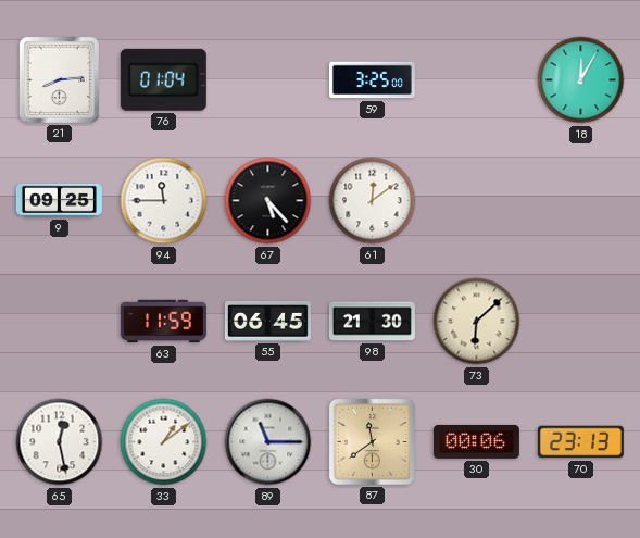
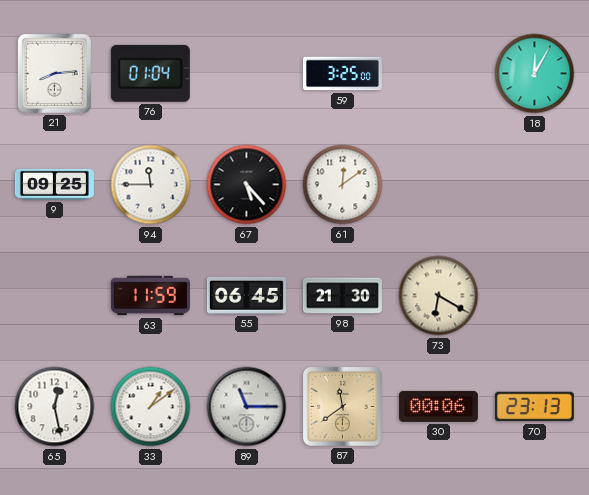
73: 6:08 -> 6:20
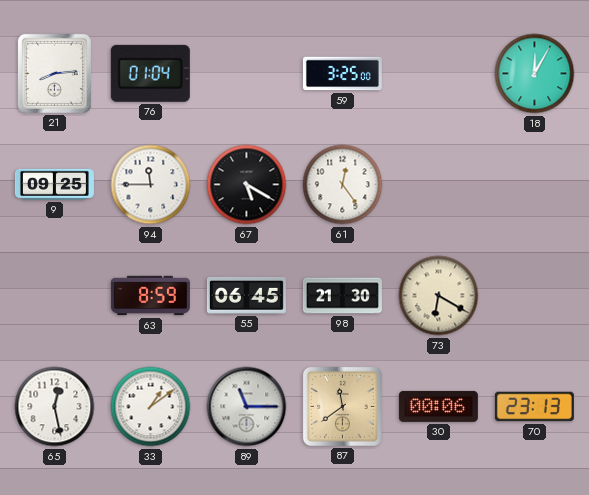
67: 5:23 -> 5:20
61: 12:09 -> 12:24
63: 11:59 -> 8:59
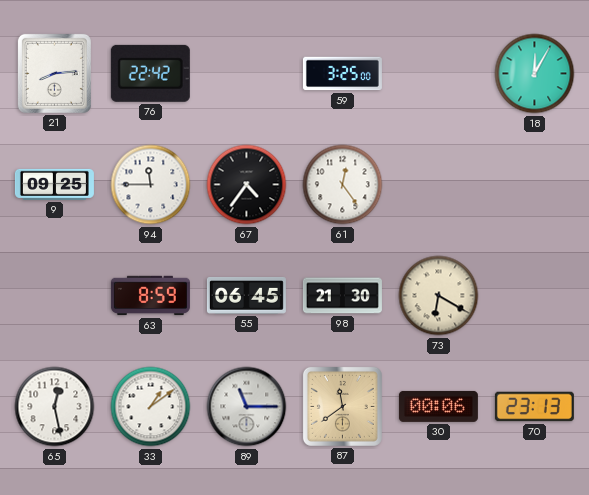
76: 01:04 -> 22:42
67: 5:20 -> 4:36
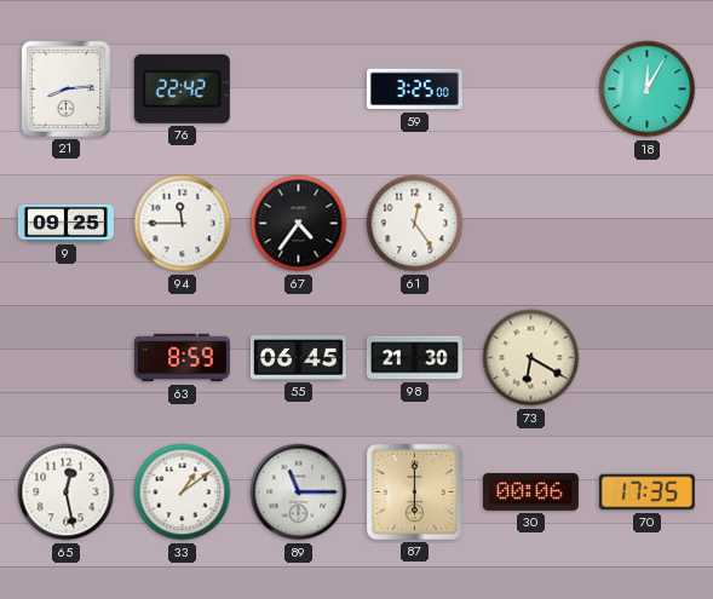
87: 11:39 -> 6:00
70: 23:13 -> 17:35
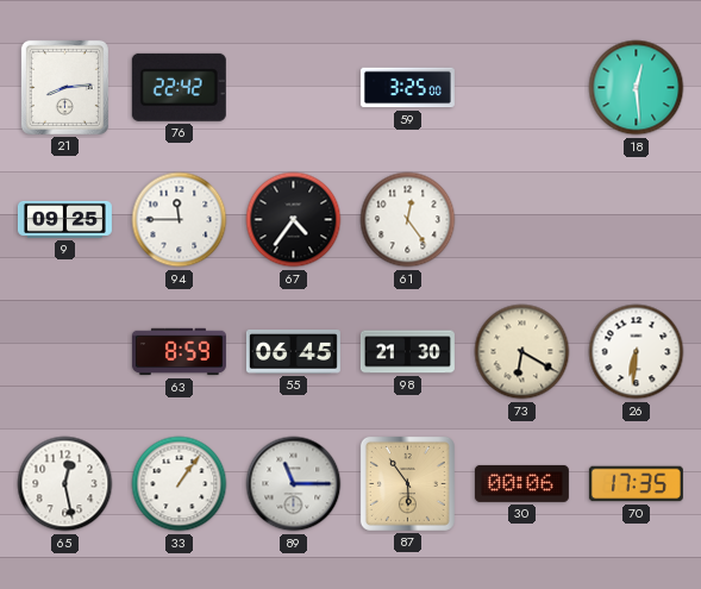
18: 12:05 -> 12:29
26: none -> 6:31
33: 1:09 -> 1:06
87: 6:00 -> 5:54
